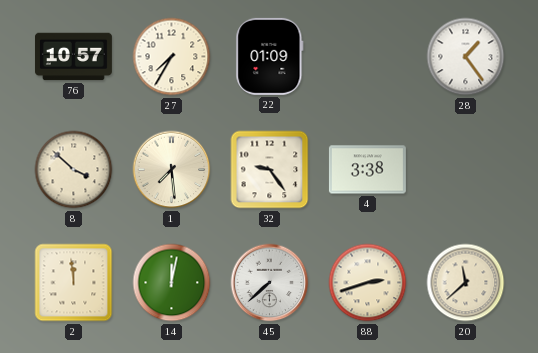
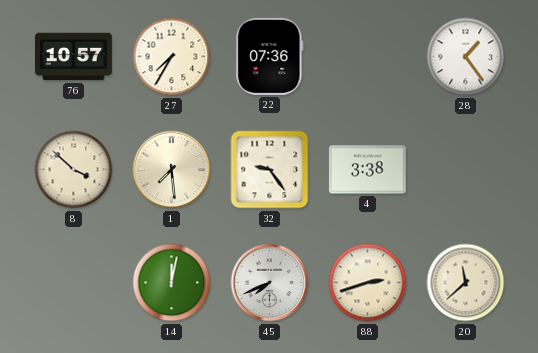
22: 01:09 -> 07:36
2: 11:59 -> none
45: 7:38 -> 7:41
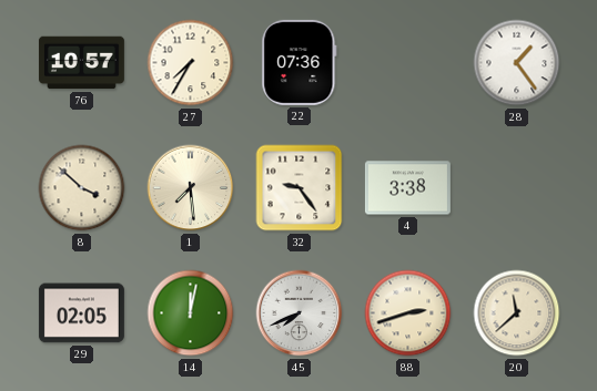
29: none -> 02:05
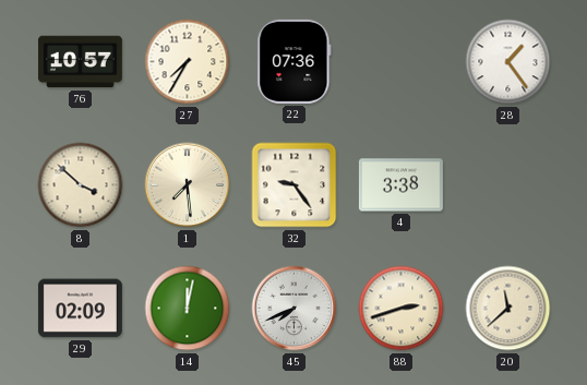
29: 02:05 -> 02:09
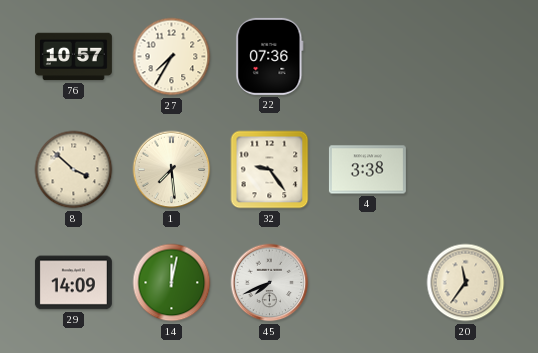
28: 1:24 -> none
29: 02:09 -> 14:09
88: 2:42 -> none
20: 11:38 -> 11:36
